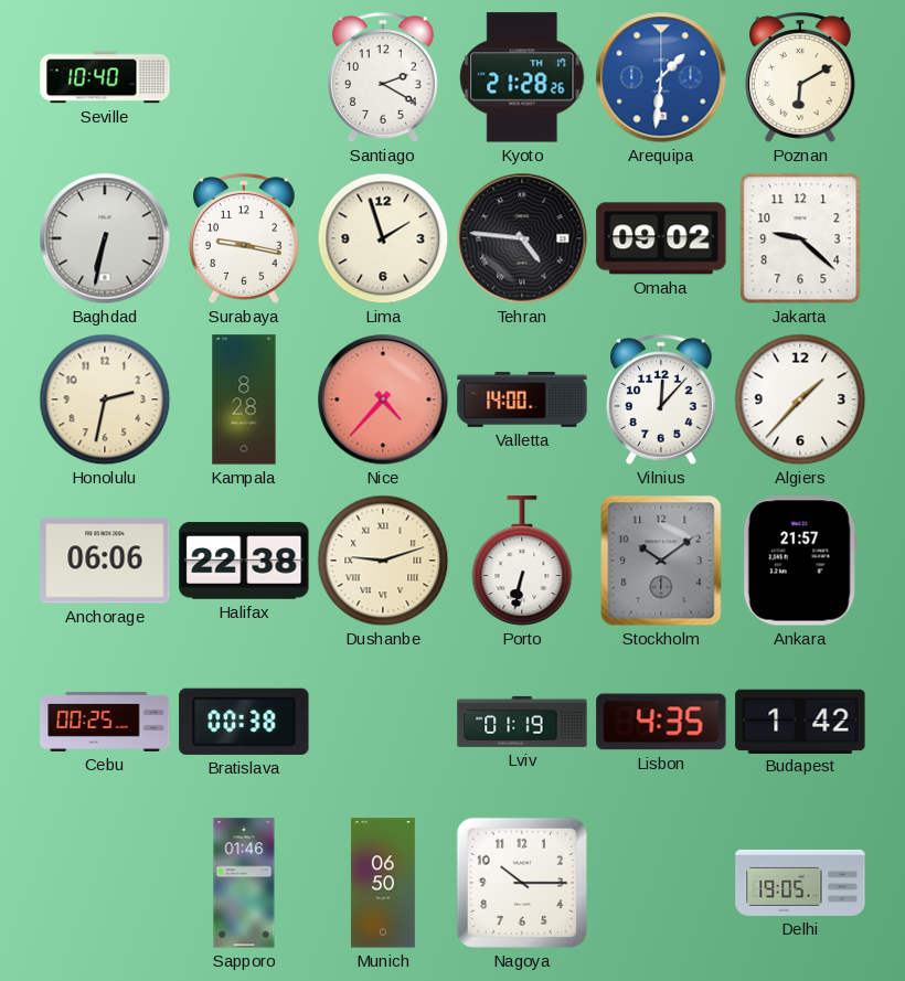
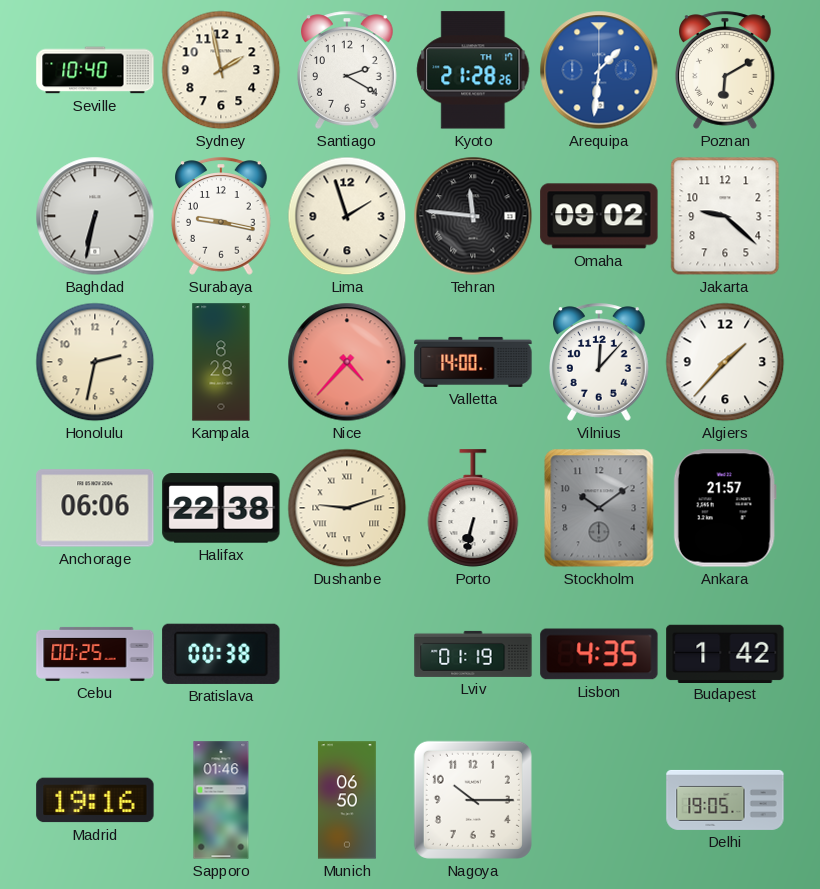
Sydney: none -> 1:58
Tehran: 4:46 -> 11:46
Madrid: none -> 19:16
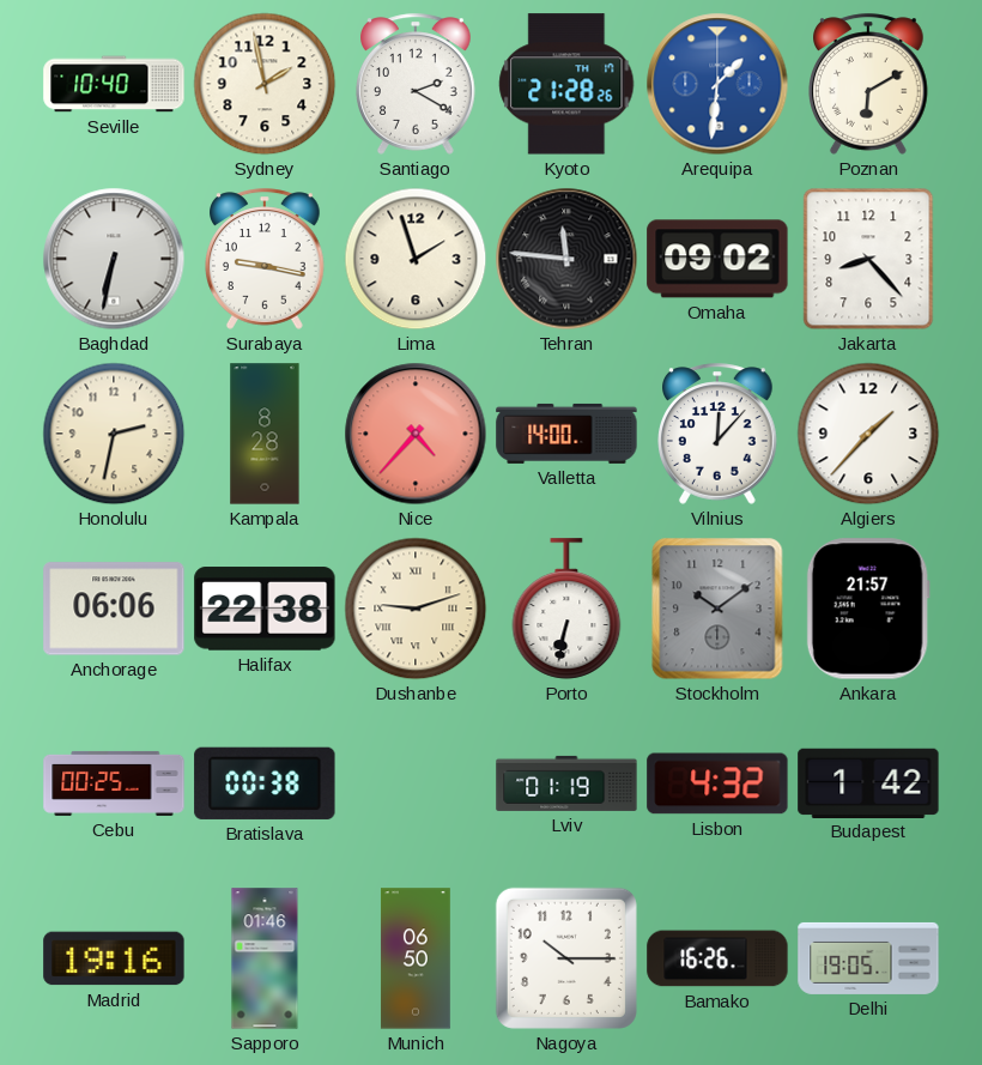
Jakarta: 9:22 -> 8:23
Lisbon: 4:35 -> 4:32
Bamako: none -> 16:26
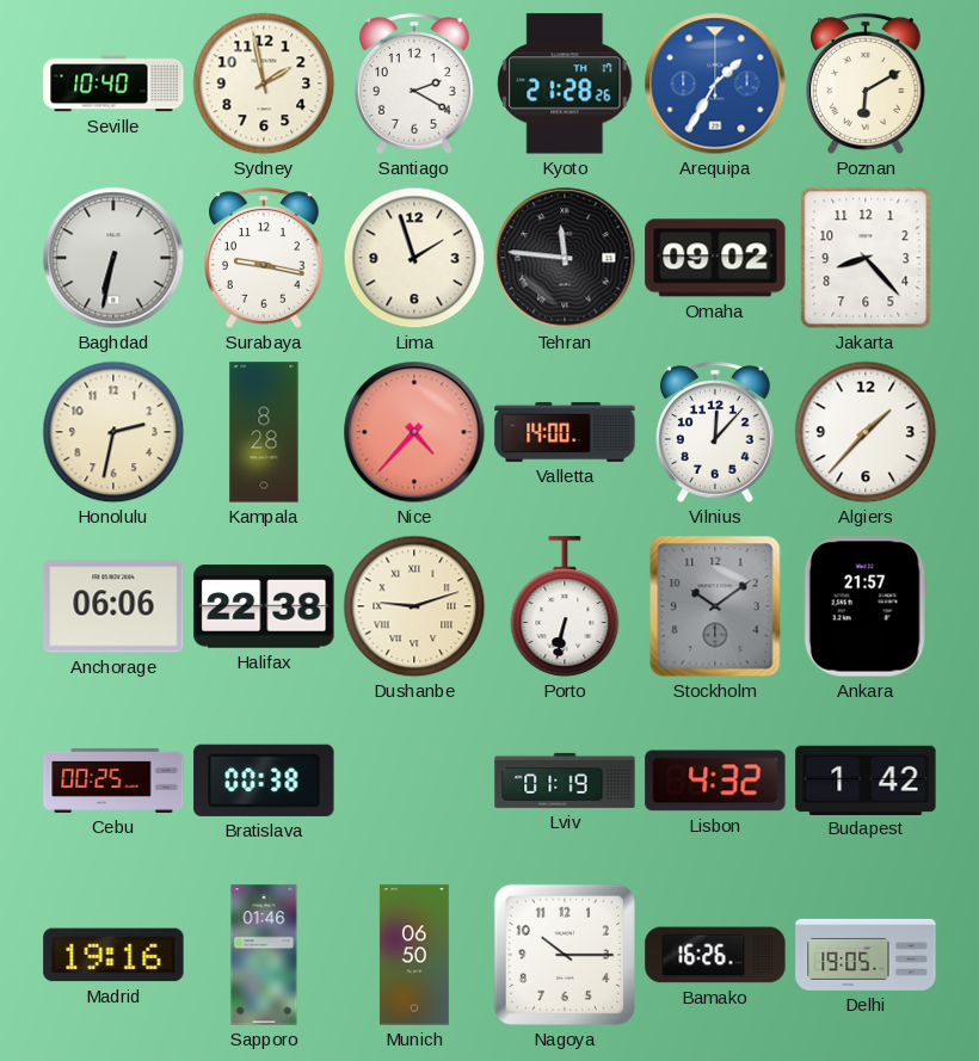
Arequipa: 1:31 -> 1:35
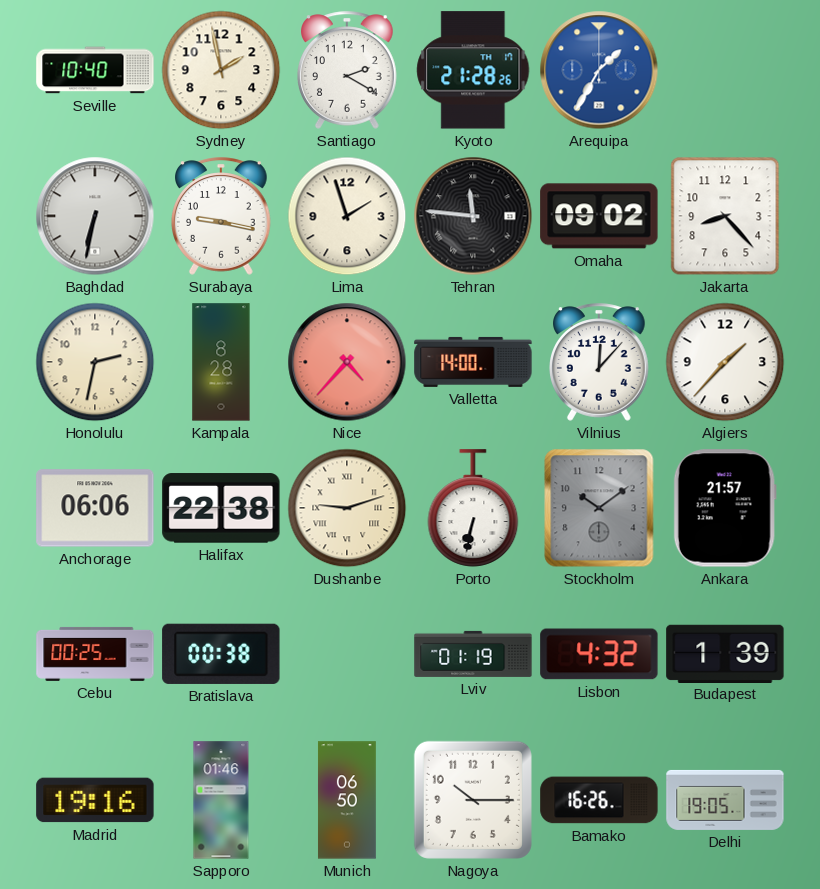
Poznan: 6:10 -> none
Budapest: 1:42 -> 1:39
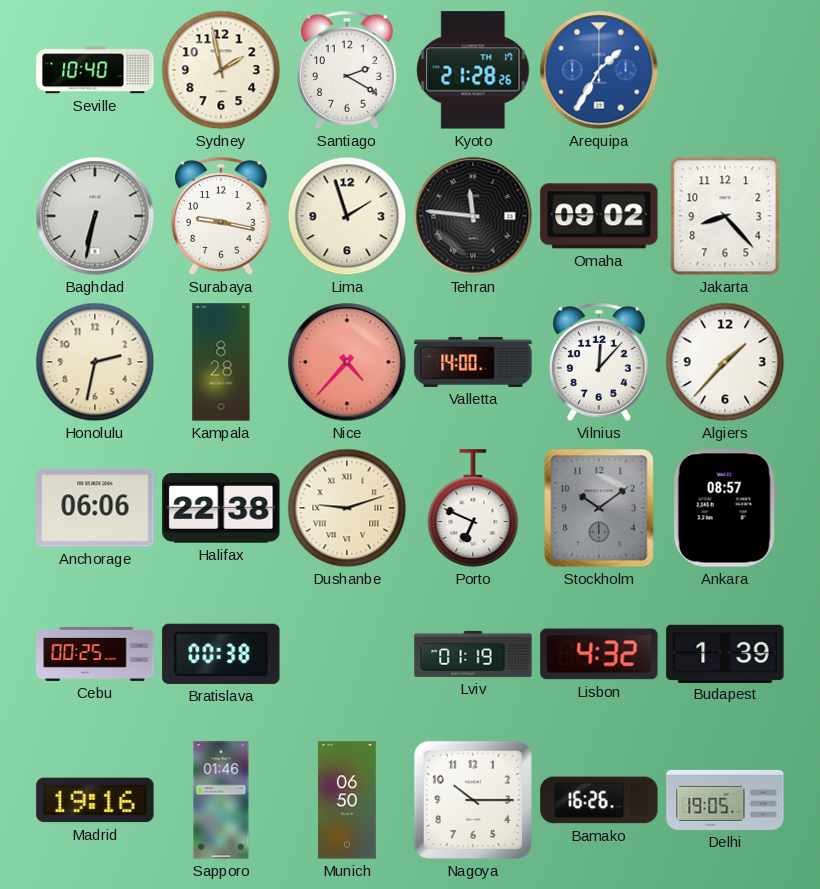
Porto: 6:32 -> 6:49
Ankara: 21:57 -> 08:57
